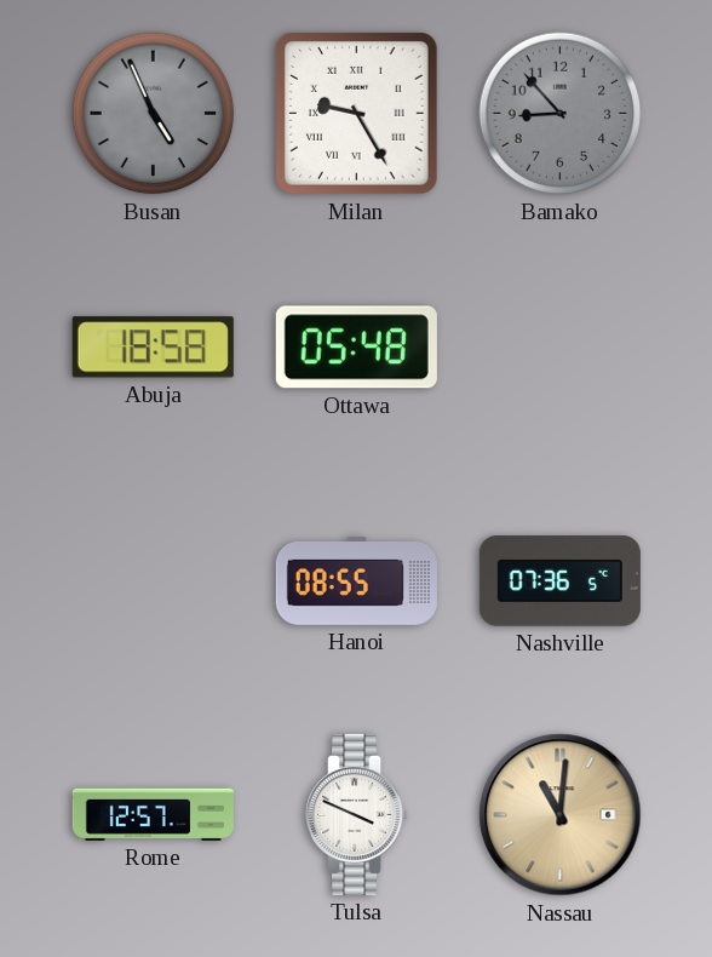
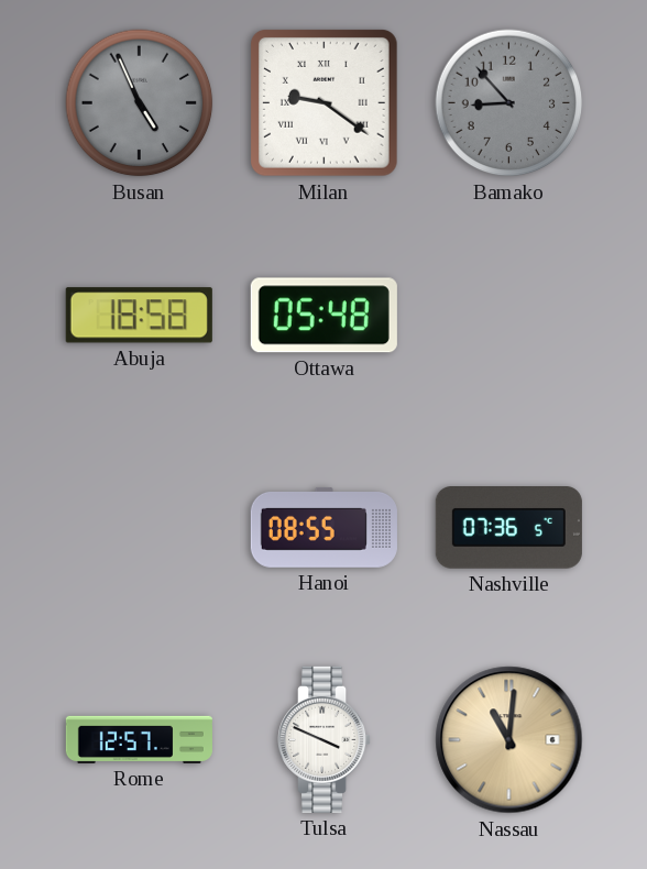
Milan: 9:25 -> 9:21
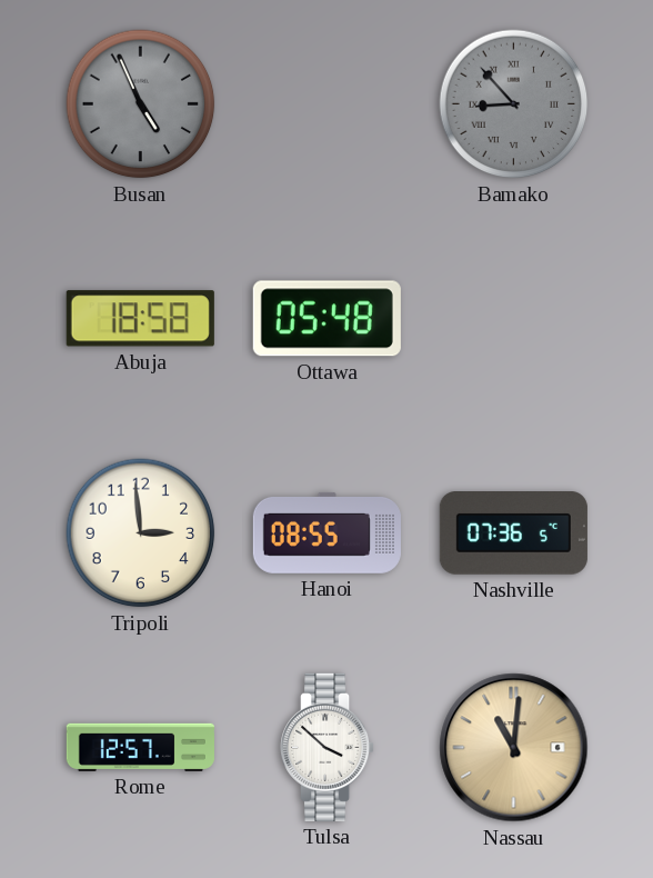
Milan: 9:21 -> none
Bamako numerals: Arabic -> Roman
Tripoli: none -> 2:59
Tulsa: 3:49 -> 3:52
